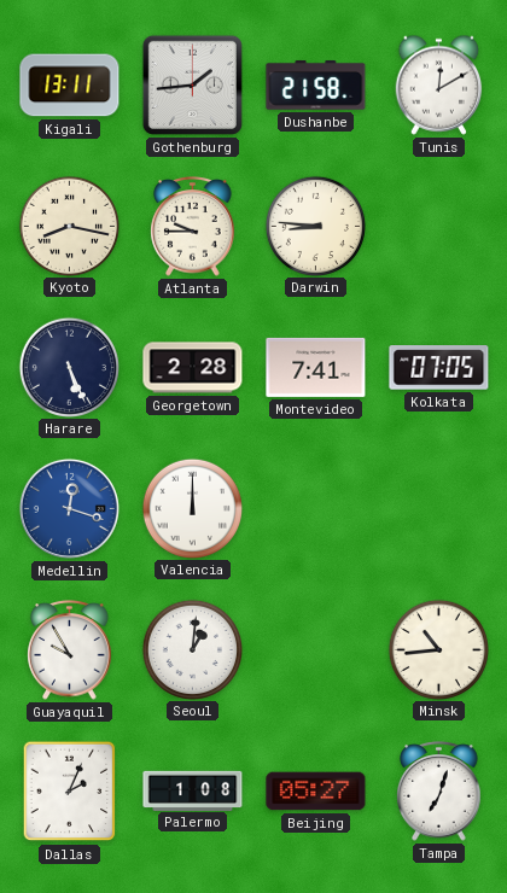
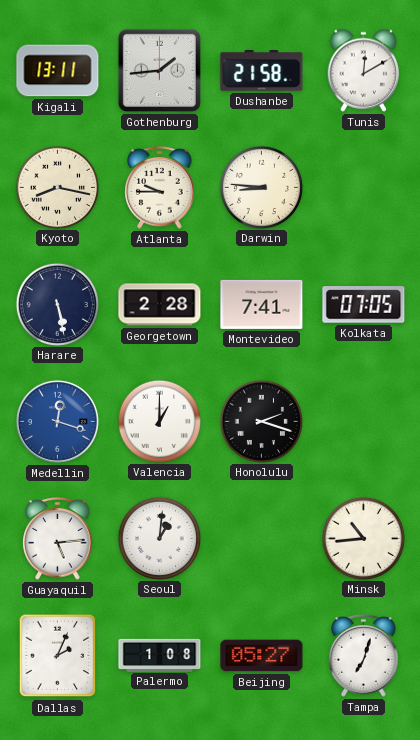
Harare: 5:26 -> 5:28
Valencia: 12:00 -> 1:00
Honolulu: none -> 2:18
Guayaquil: 9:55 -> 5:14
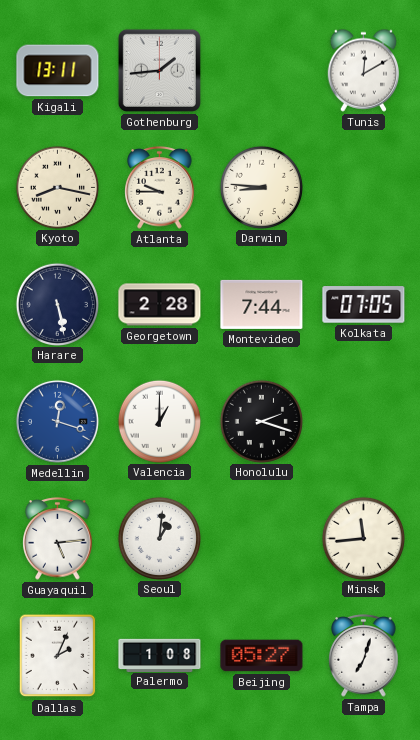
Dushanbe: 21:58 -> none
Montevideo: 7:41 -> 7:44
Minsk: 10:44 -> 11:44
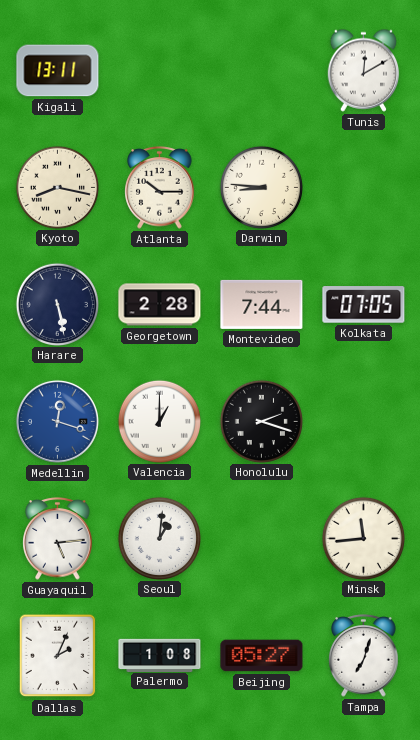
Gothenburg: 1:44 -> none
Atlanta: 9:45 -> 10:15
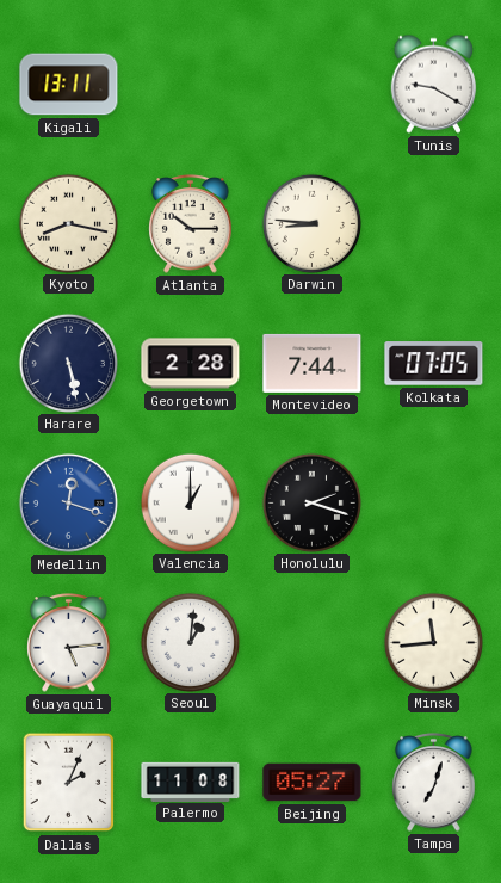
Tunis: 12:10 -> 9:20
Palermo: 1:08 -> 11:08
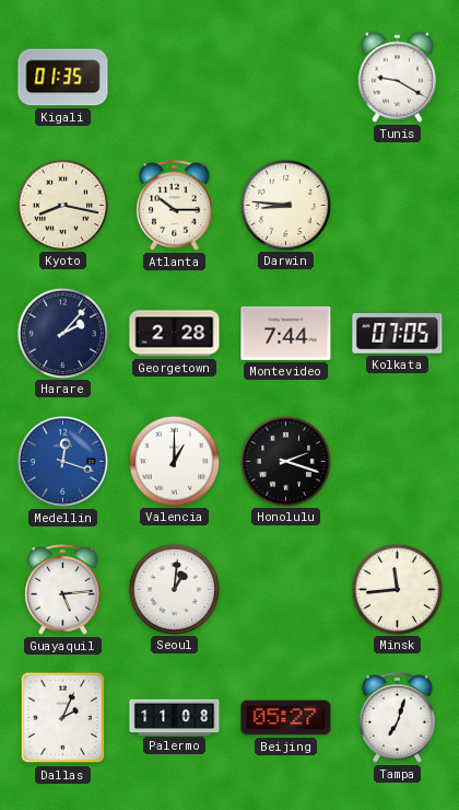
Kigali: 13:11 -> 01:35
Harare: 5:28 -> 2:07
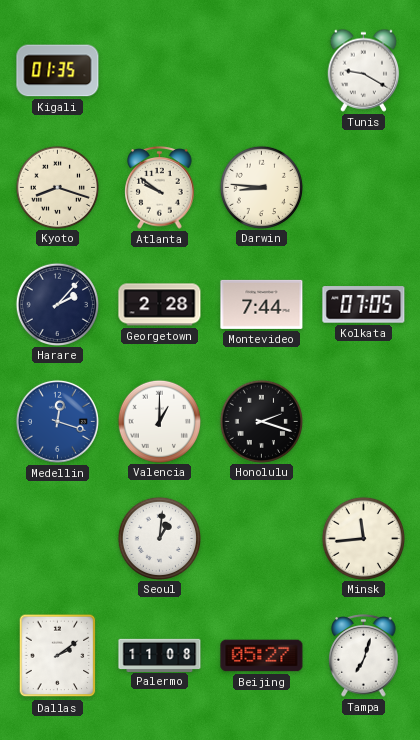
Kyoto: 8:17 -> 8:18
Atlanta: 10:15 -> 9:51
Guayaquil: 5:14 -> none
Dallas: 2:04 -> 2:09
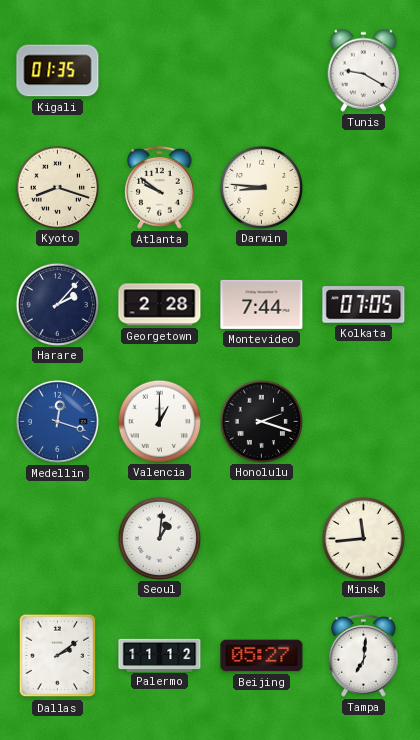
Palermo: 11:08 -> 11:12
Tampa: 7:03 -> 7:01
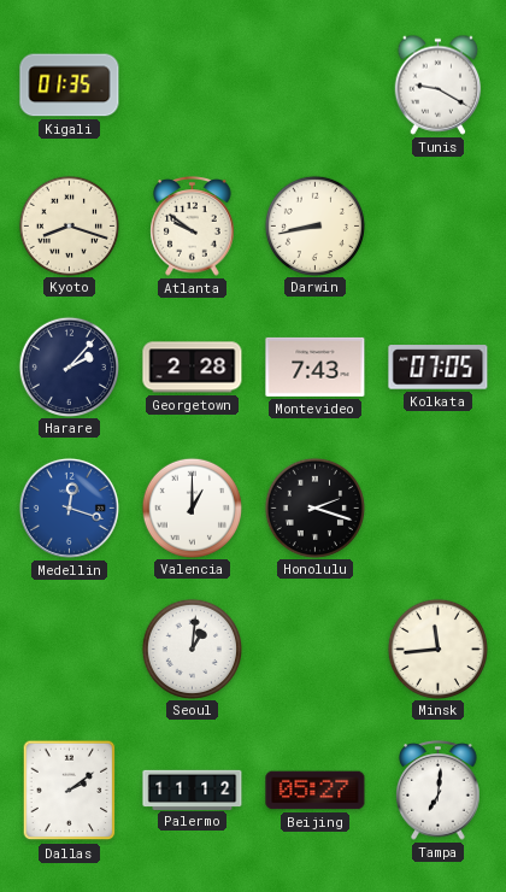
Darwin: 8:46 -> 8:43
Montevideo: 7:44 -> 7:43
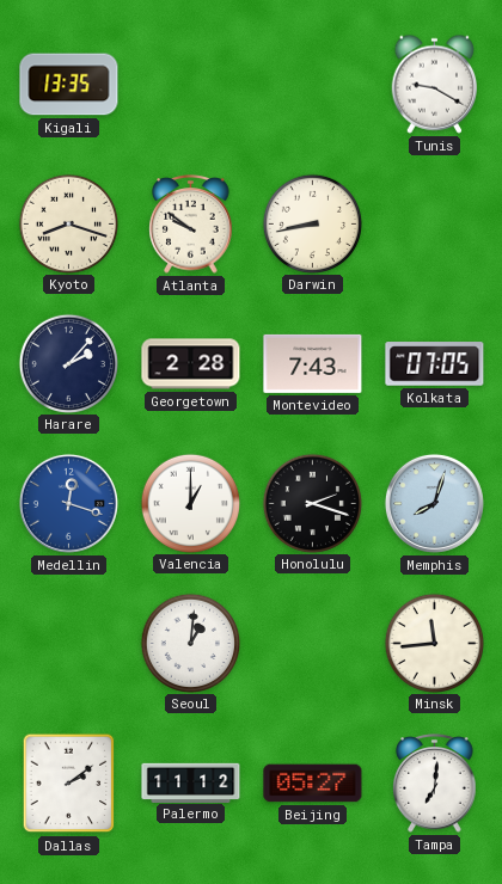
Kigali: 01:35 -> 13:35
Memphis: none -> 8:03
